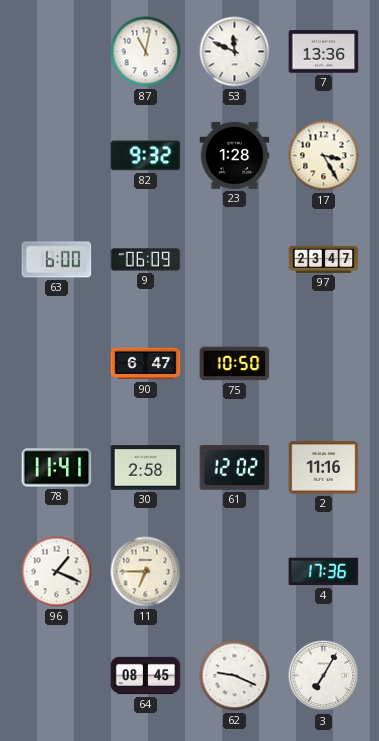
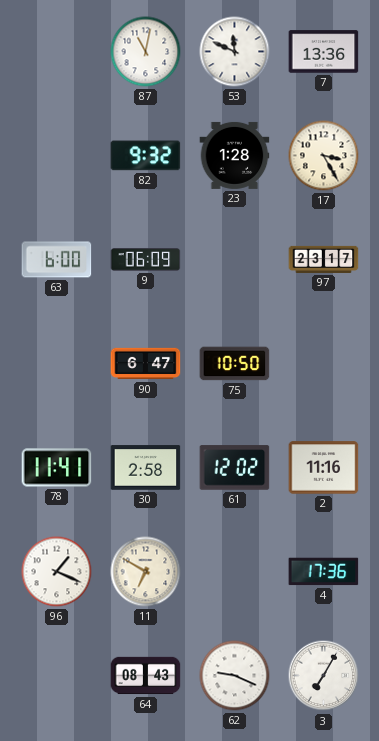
97: 23:47 -> 23:17
11: 6:45 -> 6:50
64: 08:45 -> 08:43
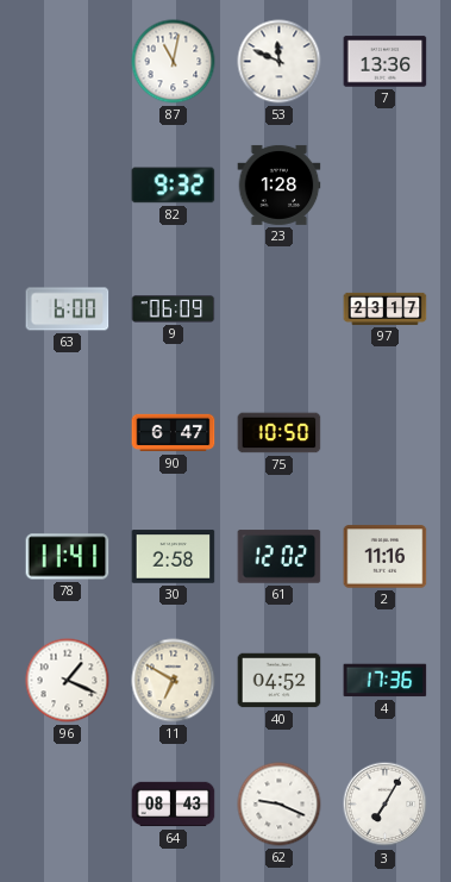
17: 3:25 -> none
40: none -> 04:52
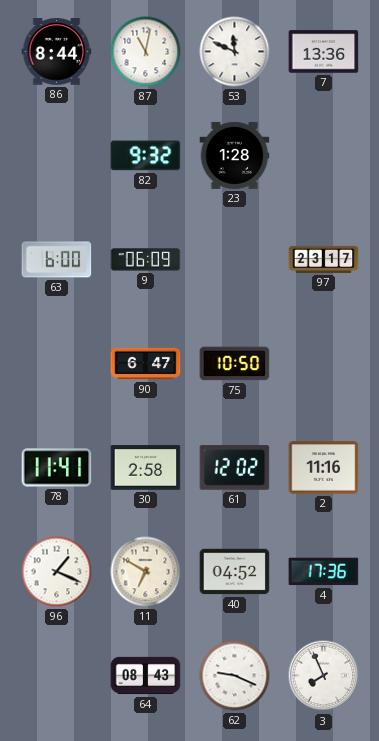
86: none -> 8:44
3: 7:05 -> 7:56
